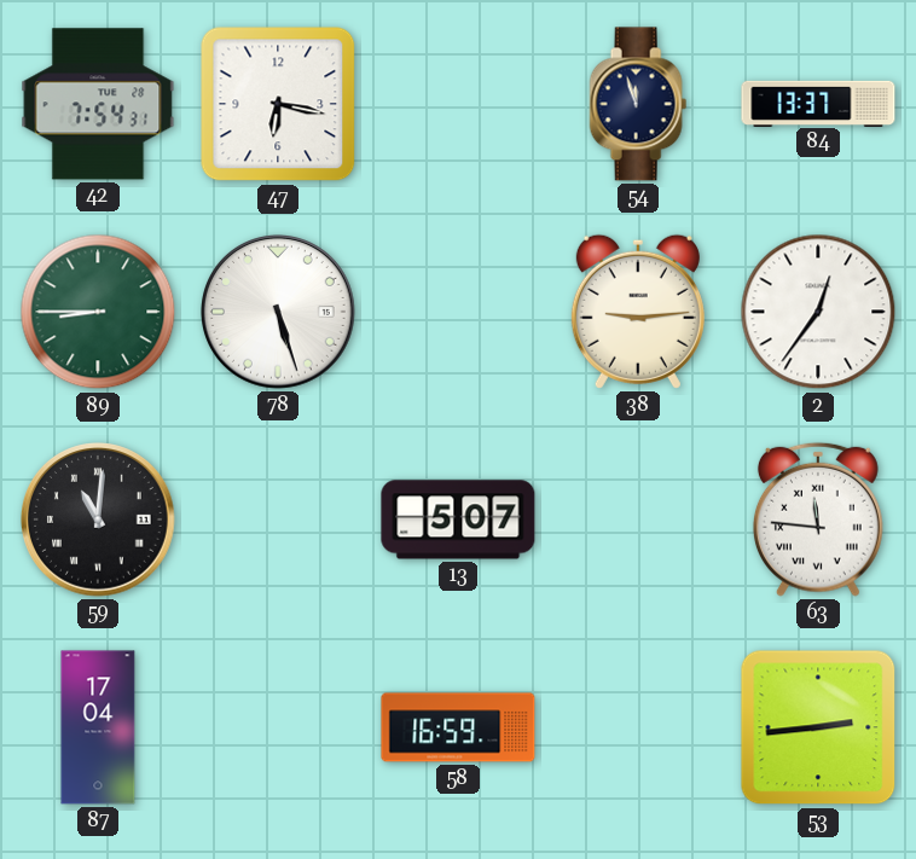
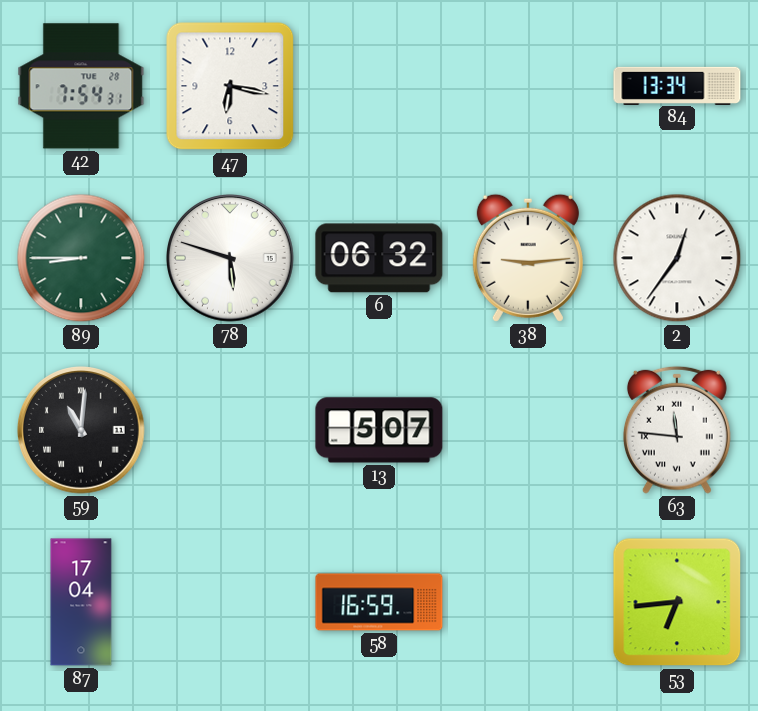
54: 11:57 -> none
84: 13:37 -> 13:34
78: 5:27 -> 5:48
6: none -> 06:32
53: 2:44 -> 6:44
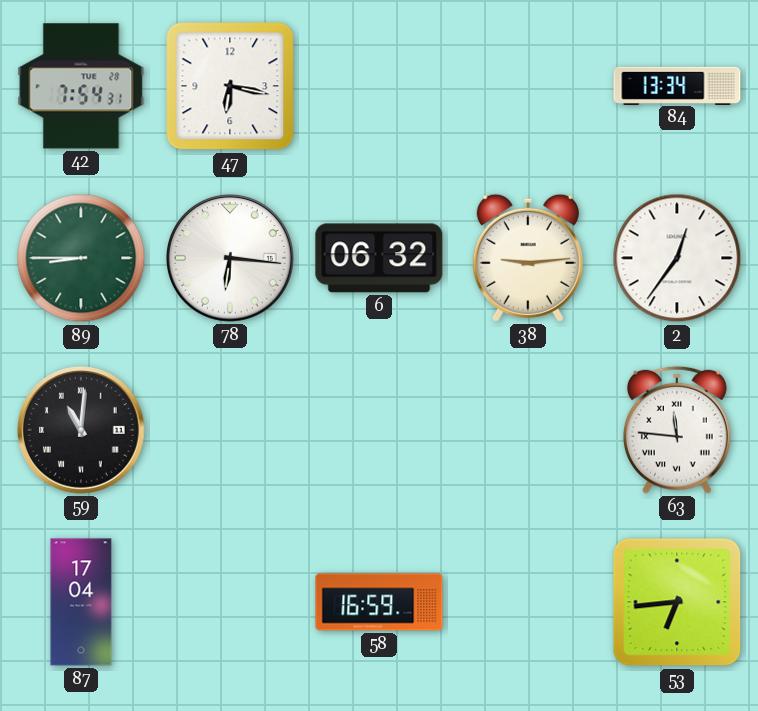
78: 5:48 -> 6:16
13: 5:07 -> none
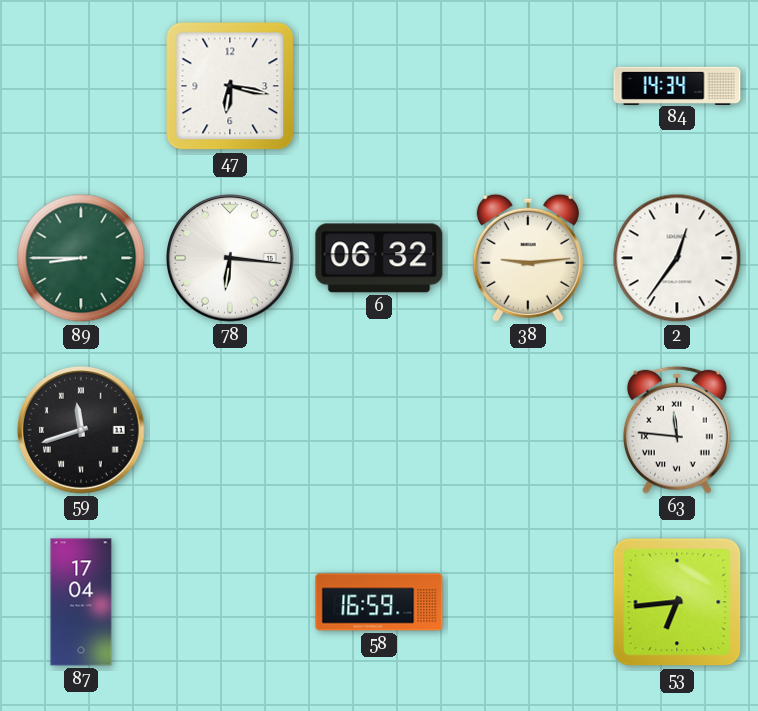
42: 7:54 -> none
84: 13:34 -> 14:34
59: 11:01 -> 11:42
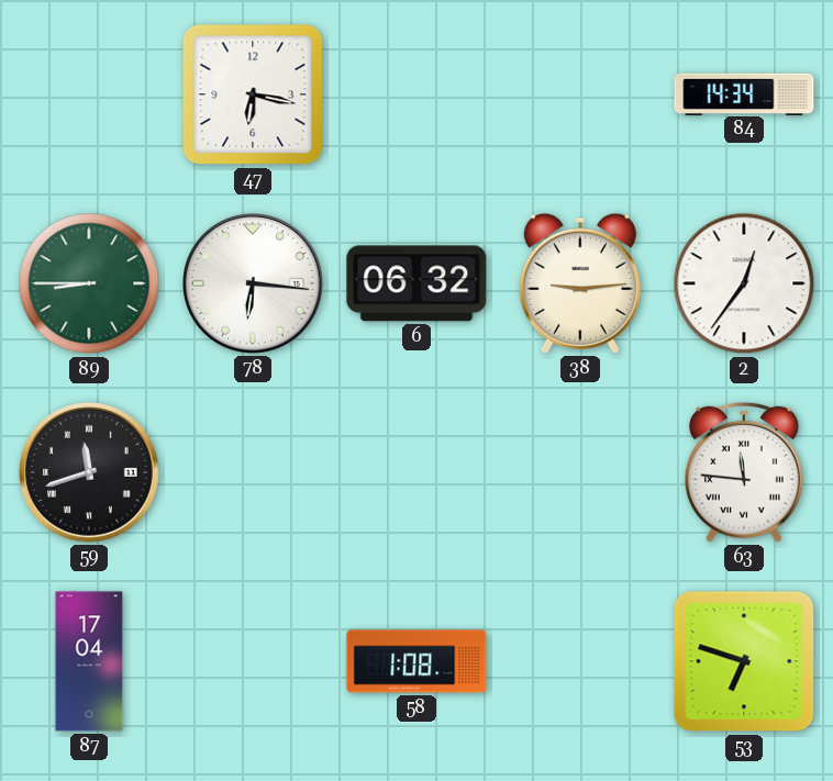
58: 16:59 -> 1:08
53: 6:44 -> 6:48
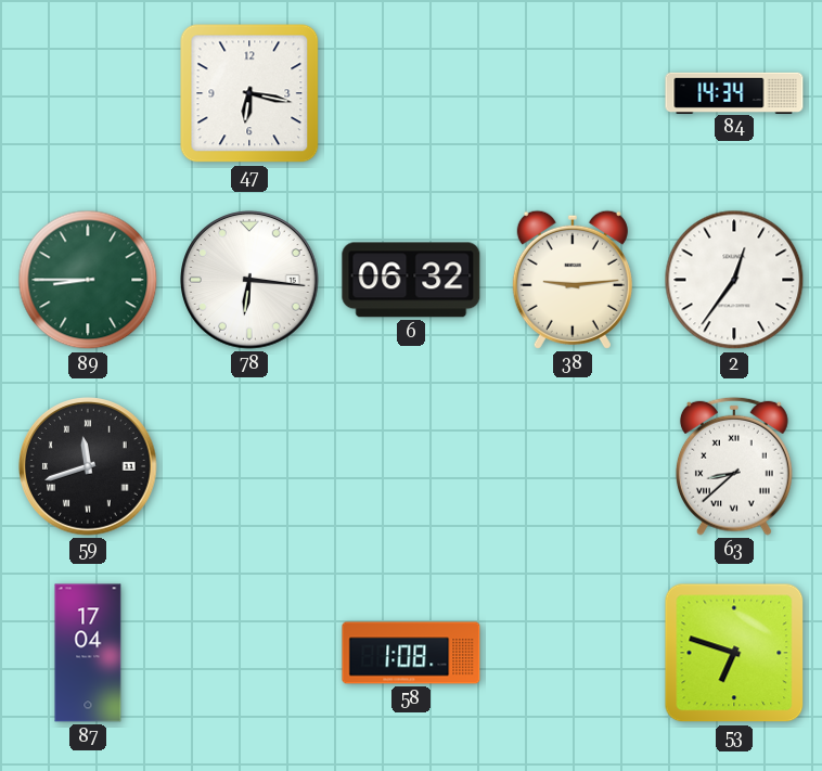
63: 11:46 -> 8:38
